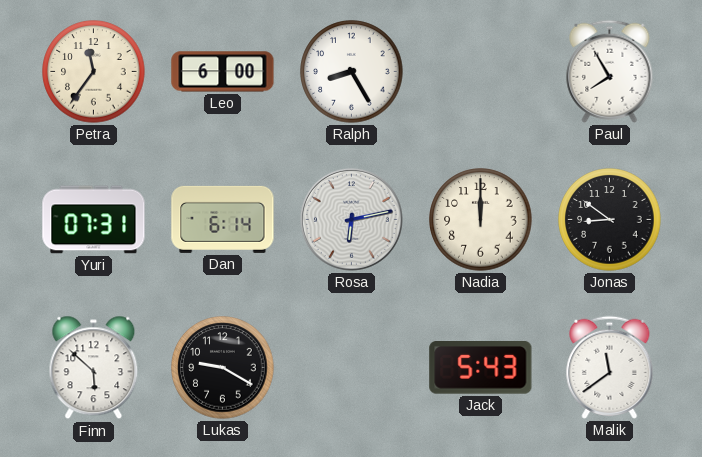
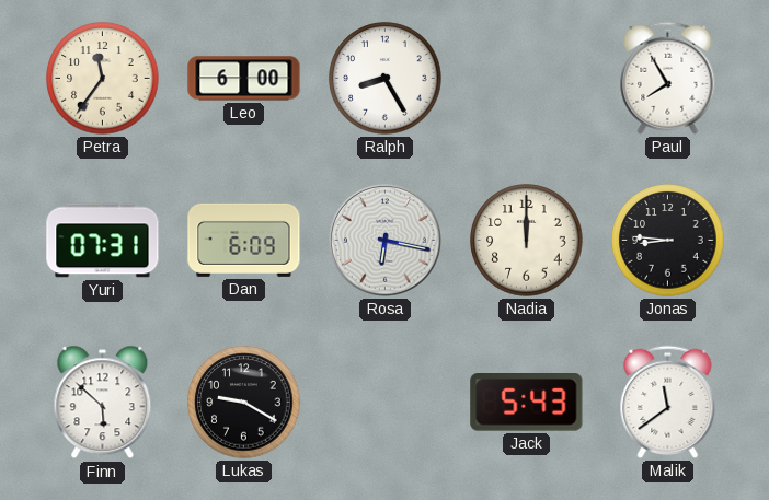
Dan: 6:14 -> 6:09
Rosa: 6:13 -> 6:17
Jonas: 8:51 -> 8:46
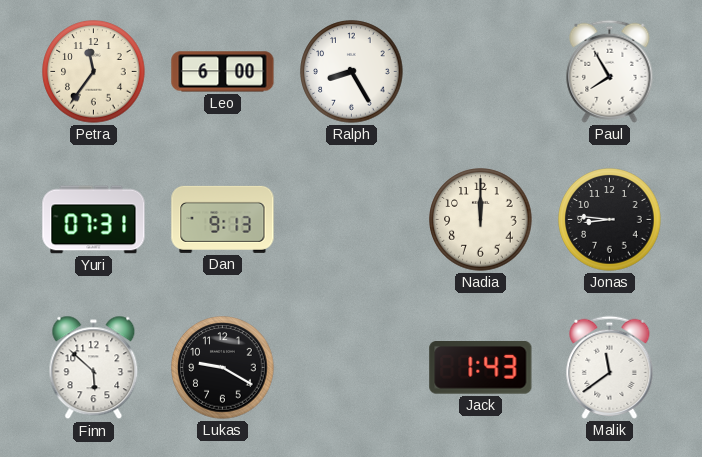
Dan: 6:09 -> 9:13
Rosa: 6:17 -> none
Jack: 5:43 -> 1:43
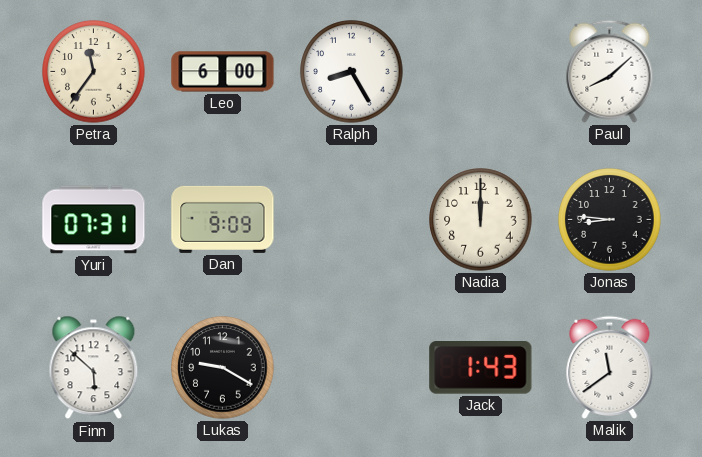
Paul: 7:55 -> 8:08
Dan: 9:13 -> 9:09
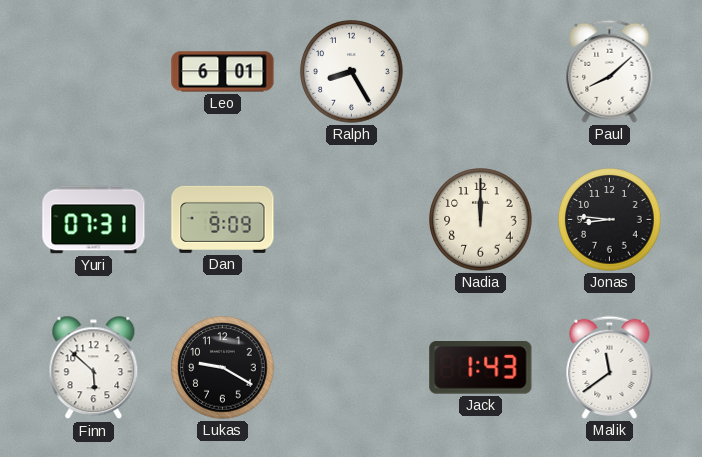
Petra: 11:36 -> none
Leo: 6:00 -> 6:01
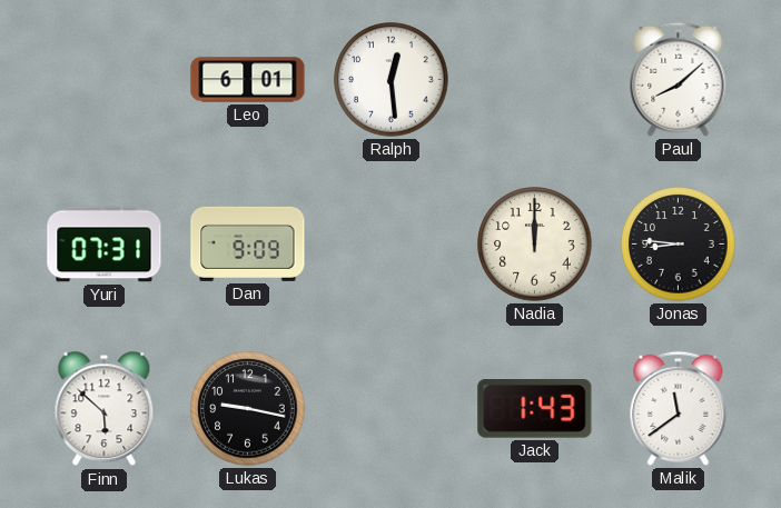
Ralph: 8:25 -> 12:29
Lukas: 9:20 -> 9:17
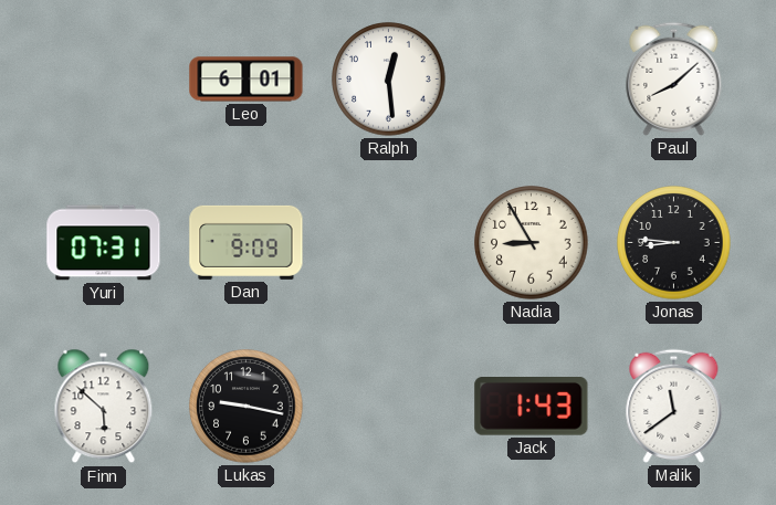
Nadia: 12:00 -> 8:55
